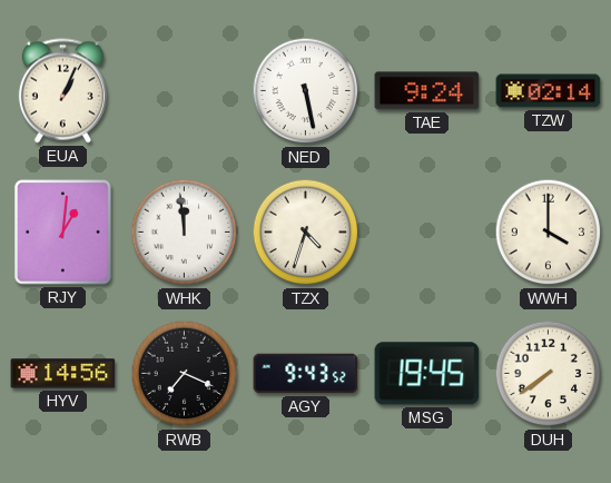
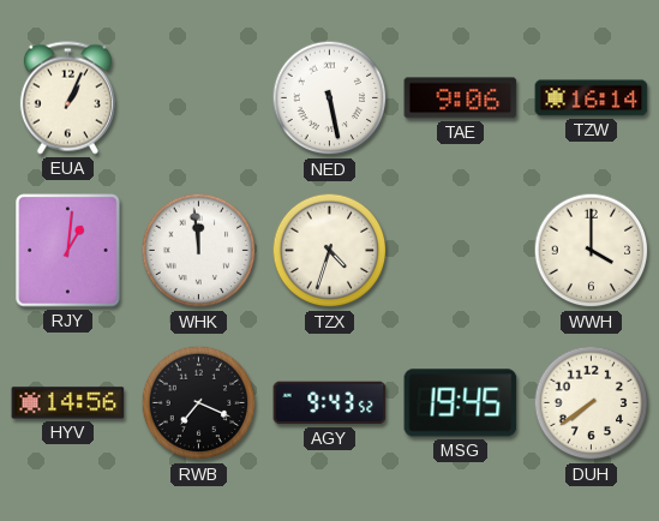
TAE: 9:24 -> 9:06
TZW: 02:14 -> 16:14
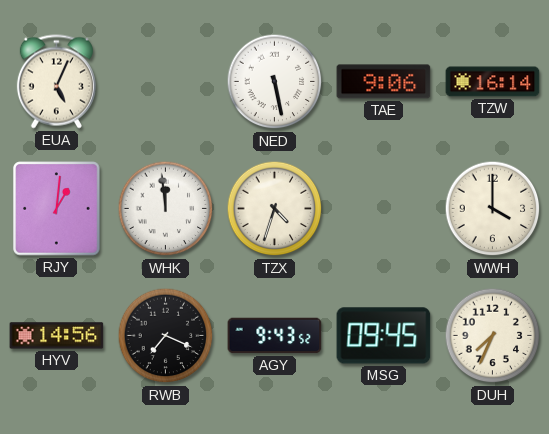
EUA: 1:04 -> 5:04
MSG: 19:45 -> 09:45
DUH: 7:39 -> 7:34
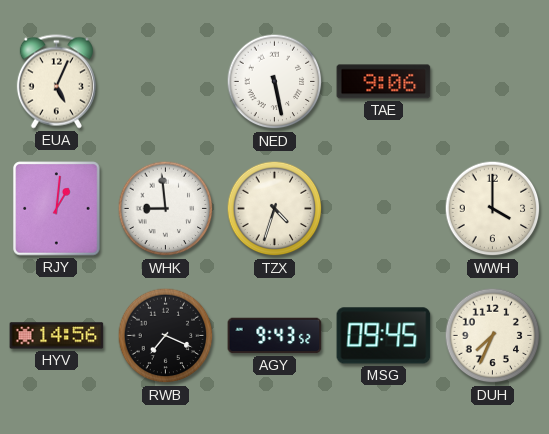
TZW: 16:14 -> none
WHK: 11:59 -> 8:59
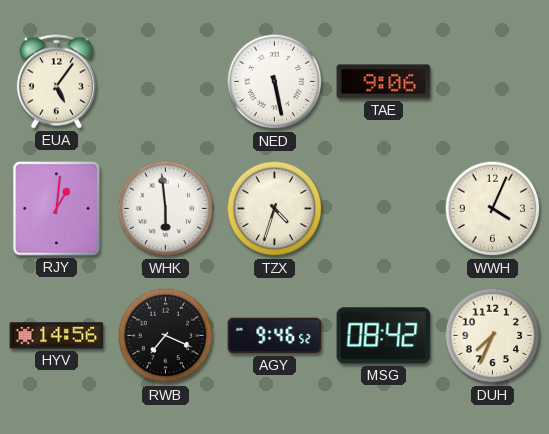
EUA: 5:04 -> 5:06
WHK: 8:59 -> 5:59
WWH: 4:00 -> 4:04
AGY: 9:43 -> 9:46
MSG: 09:45 -> 08:42
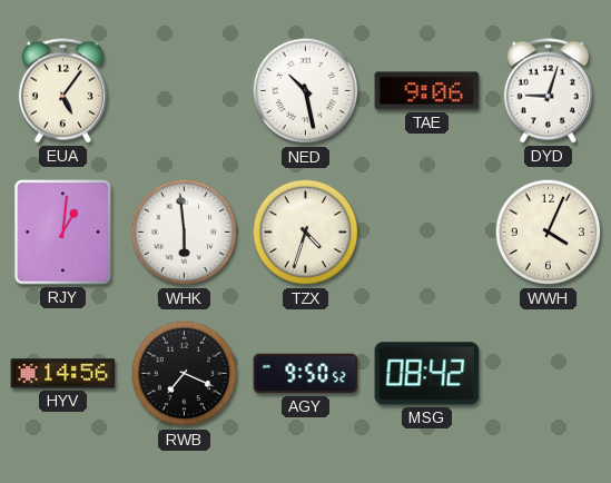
NED: 5:28 -> 10:28
DYD: none -> 9:03
AGY: 9:46 -> 9:50
DUH: 7:34 -> none
